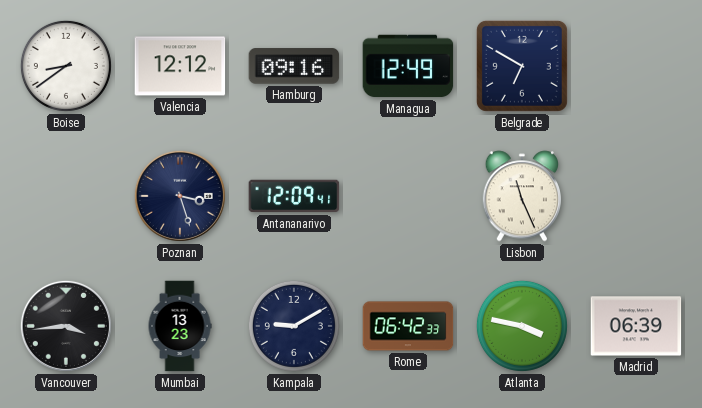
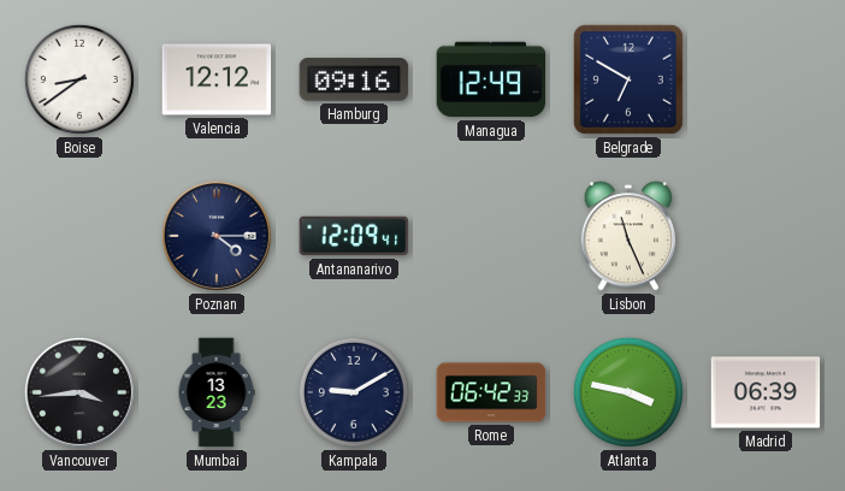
Poznan: 3:27 -> 4:15
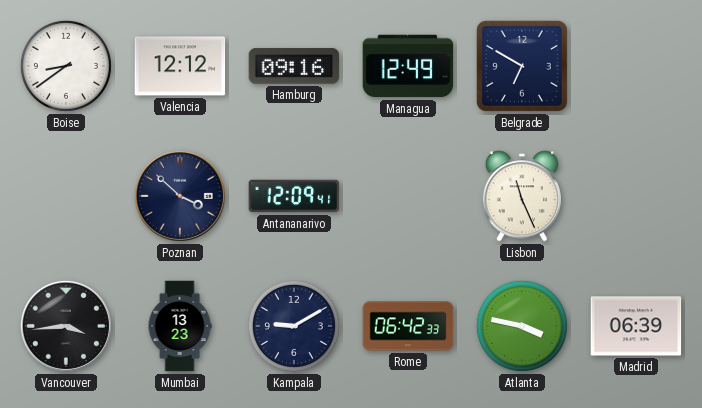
Poznan: 4:15 -> 3:52
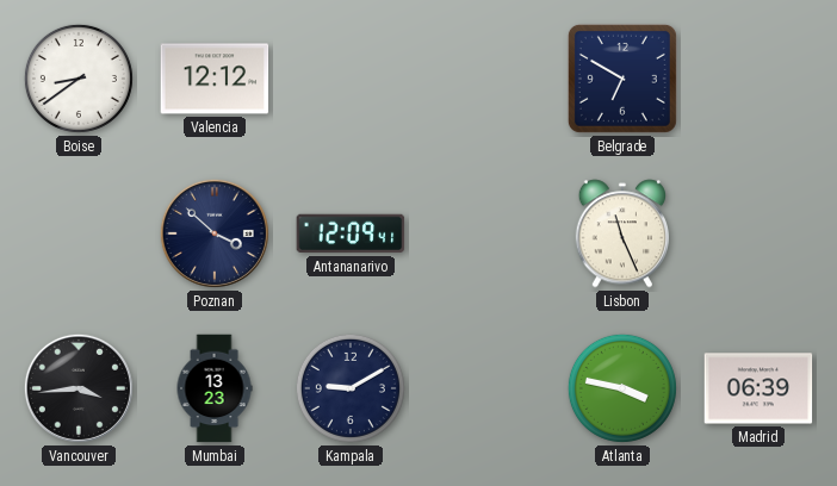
Hamburg: 09:16 -> none
Managua: 12:49 -> none
Rome: 06:42 -> none
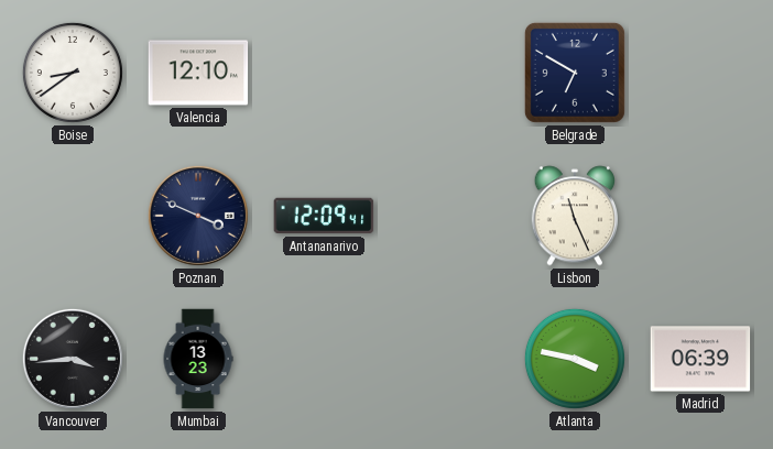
Valencia: 12:12 -> 12:10
Poznan: 3:52 -> 3:49
Kampala: 9:10 -> none
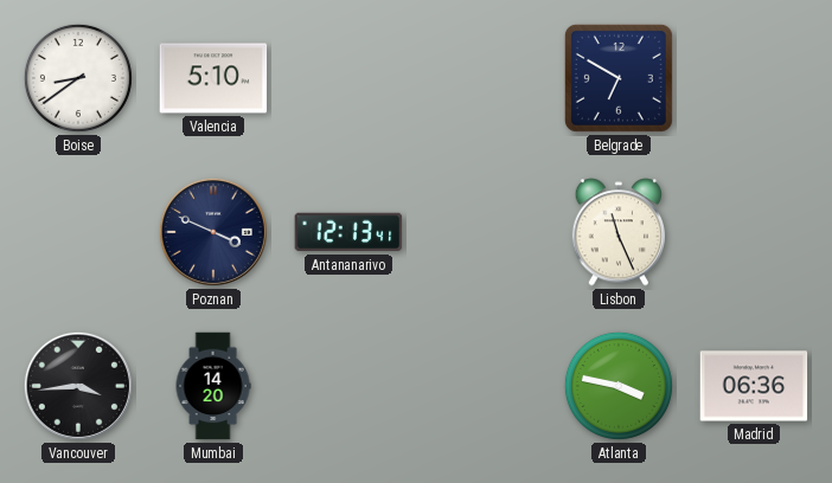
Valencia: 12:10 -> 5:10
Antananarivo: 12:09 -> 12:13
Mumbai: 13:23 -> 14:20
Madrid: 06:39 -> 06:36
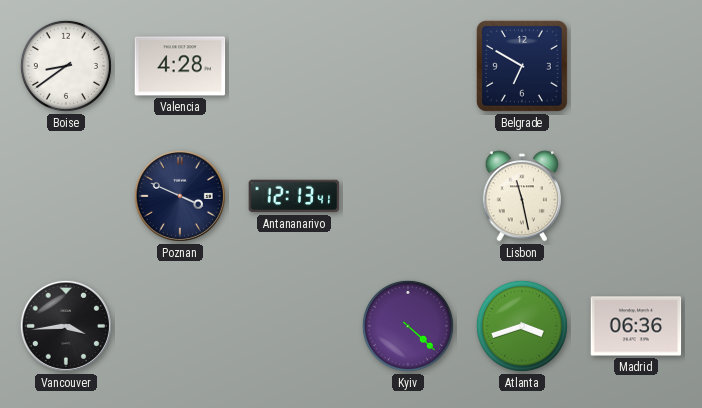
Valencia: 5:10 -> 4:28
Lisbon: 11:26 -> 11:28
Mumbai: 14:20 -> none
Kyiv: none -> 4:22
Atlanta: 3:47 -> 3:42
